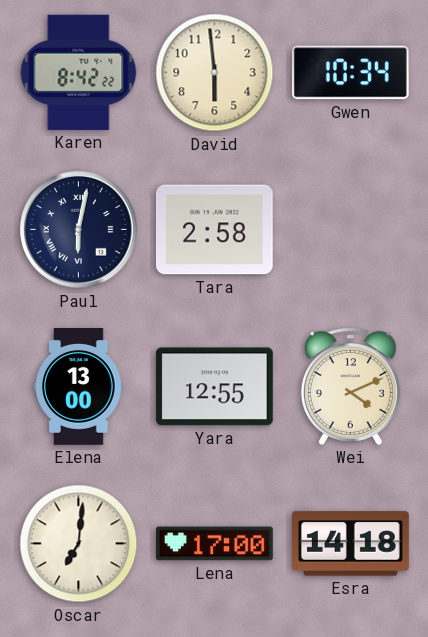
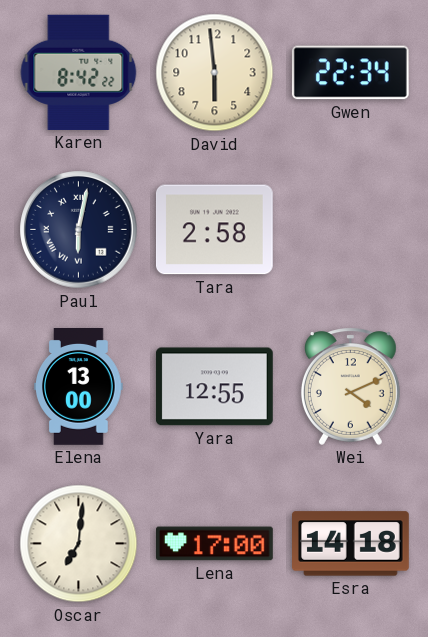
Gwen: 10:34 -> 22:34
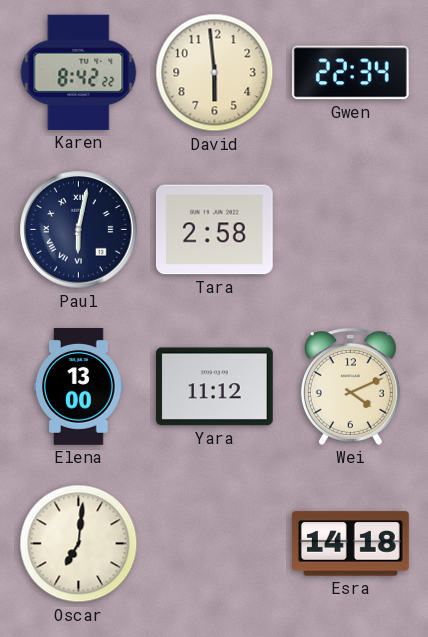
Yara: 12:55 -> 11:12
Lena: 17:00 -> none
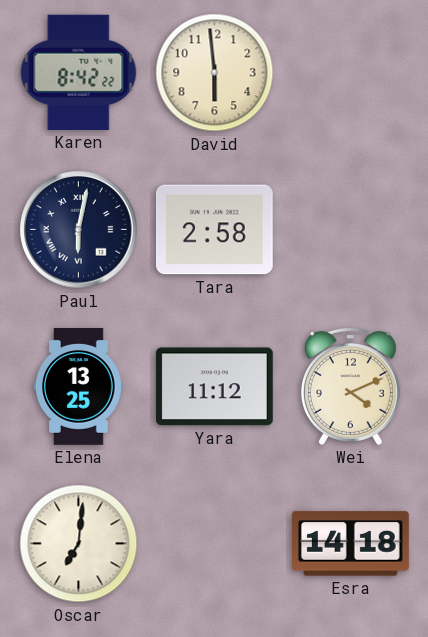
Gwen: 22:34 -> none
Elena: 13:00 -> 13:25
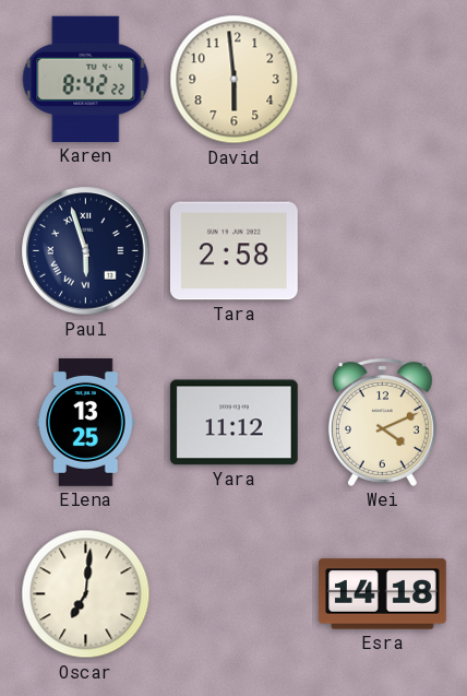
Paul: 6:02 -> 5:57
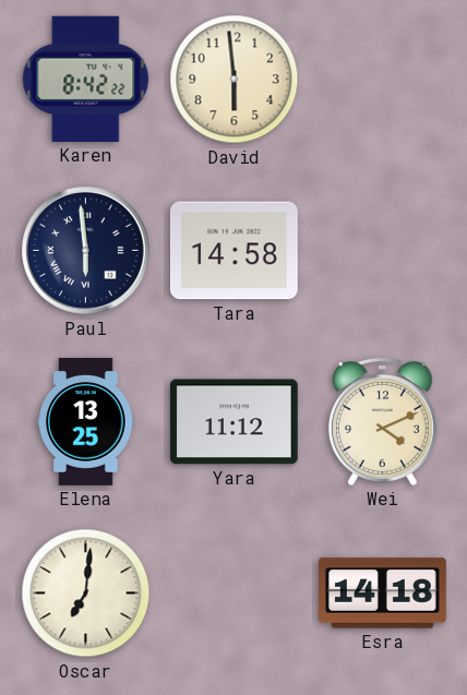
Paul: 5:57 -> 5:59
Tara: 2:58 -> 14:58
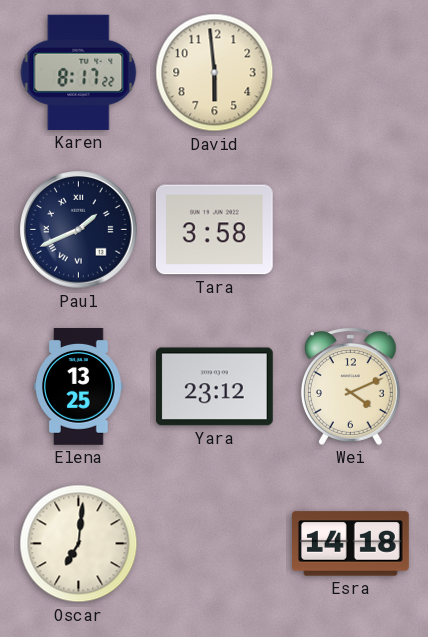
Karen: 8:42 -> 8:17
Paul: 5:59 -> 1:41
Tara: 14:58 -> 3:58
Yara: 11:12 -> 23:12
